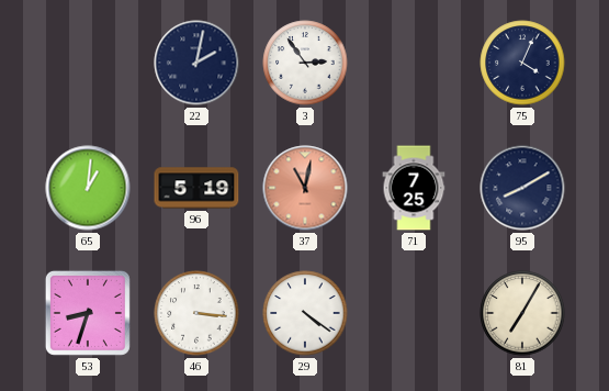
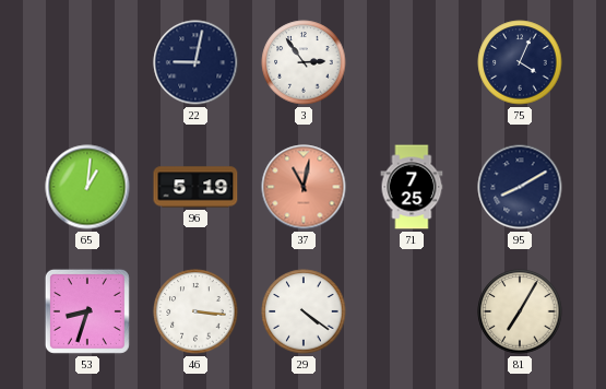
22: 2:02 -> 9:02
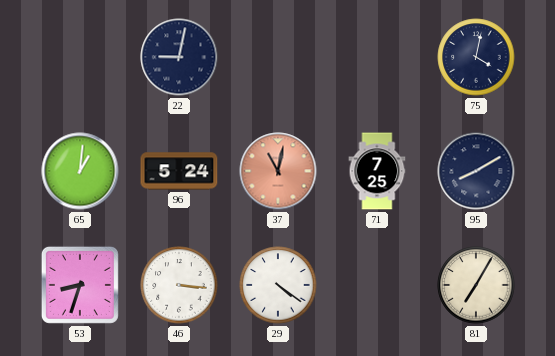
3: 2:54 -> none
75: 4:04 -> 4:02
96: 5:19 -> 5:24
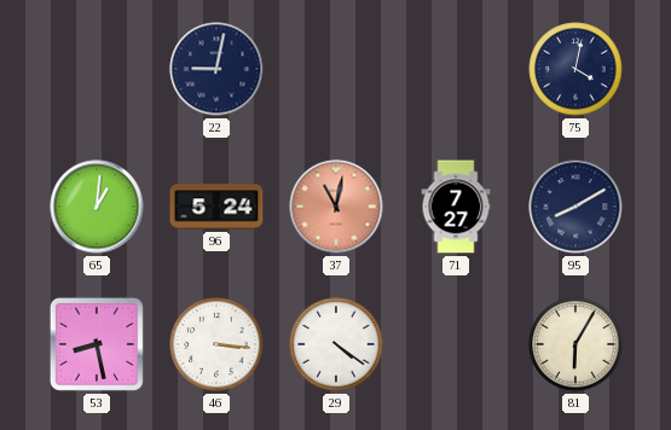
71: 7:25 -> 7:27
53: 8:33 -> 8:28
81: 7:05 -> 6:05
